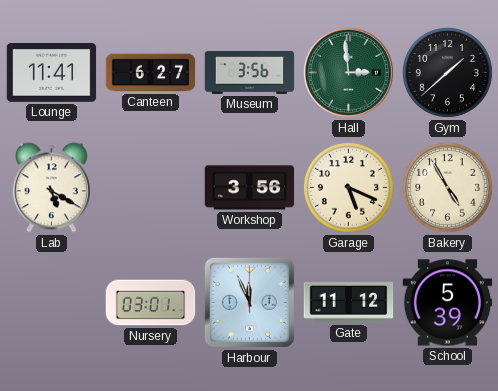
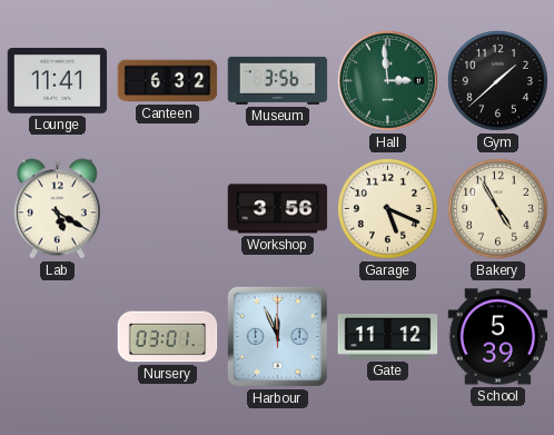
Canteen: 6:27 -> 6:32
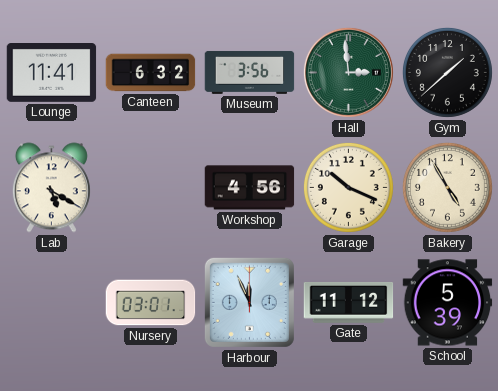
Workshop: 3:56 -> 4:56
Garage: 5:19 -> 10:19
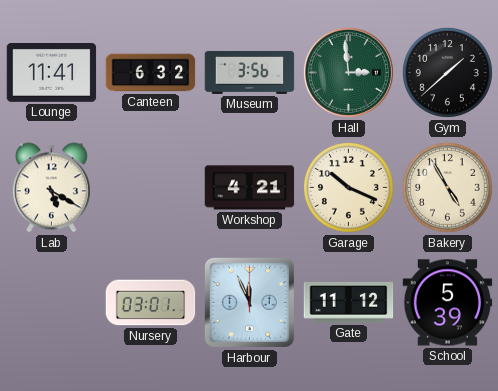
Workshop: 4:56 -> 4:21
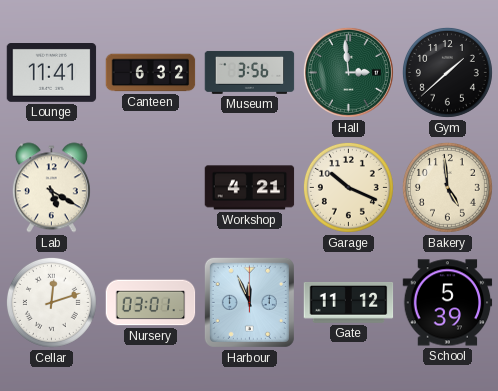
Bakery: 4:55 -> 4:59
Cellar: none -> 12:12
